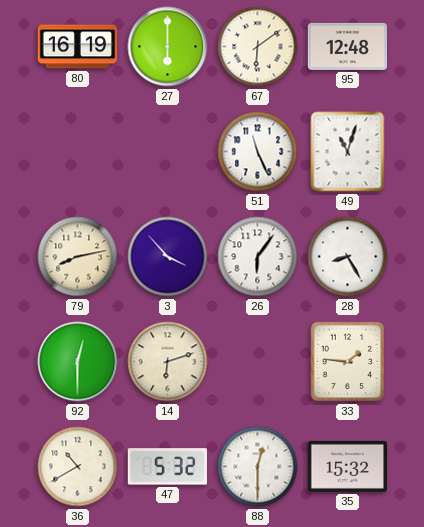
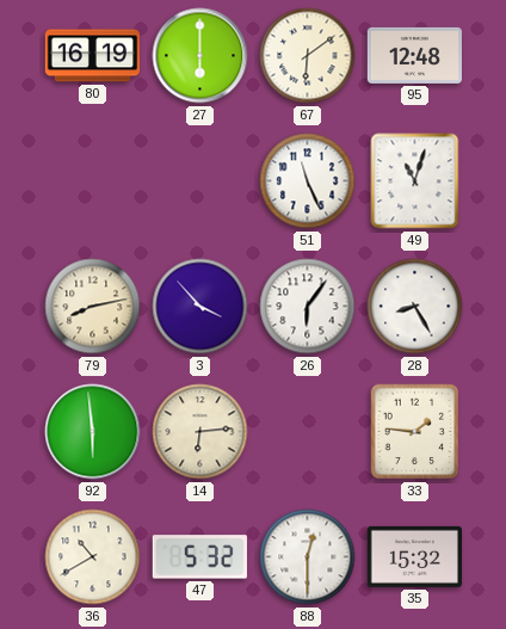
92: 12:30 -> 5:59
14: 6:12 -> 6:14
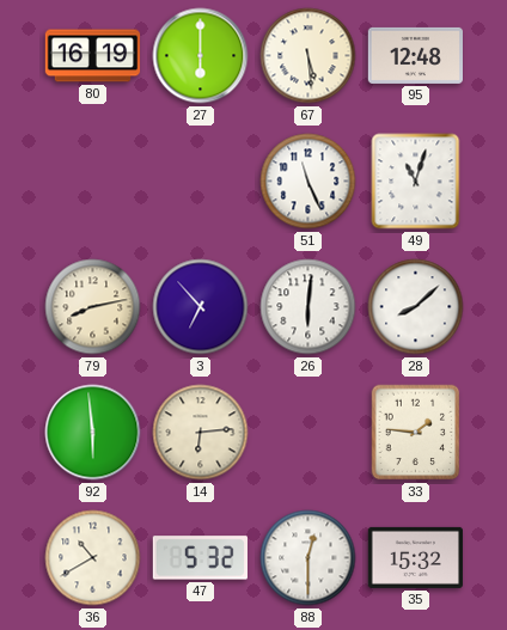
67: 6:09 -> 5:29
3: 3:53 -> 6:53
26: 6:06 -> 6:01
28: 8:25 -> 8:08
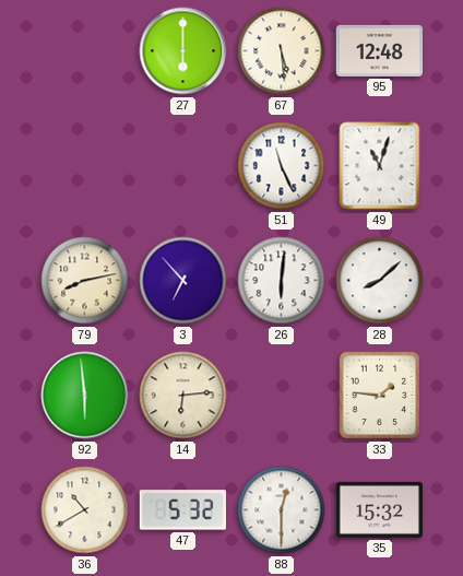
80: 16:19 -> none
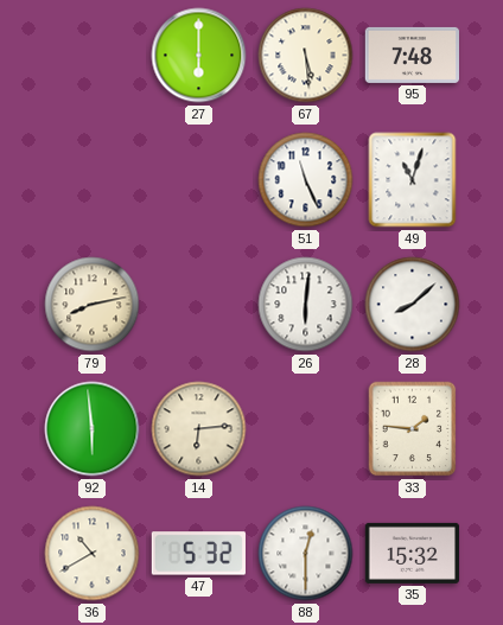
95: 12:48 -> 7:48
3: 6:53 -> none
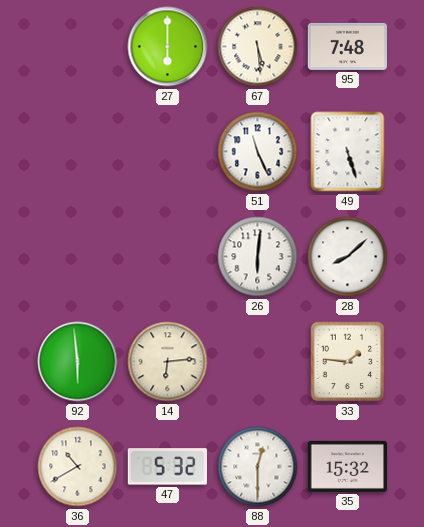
49: 11:03 -> 5:27
79: 8:13 -> none
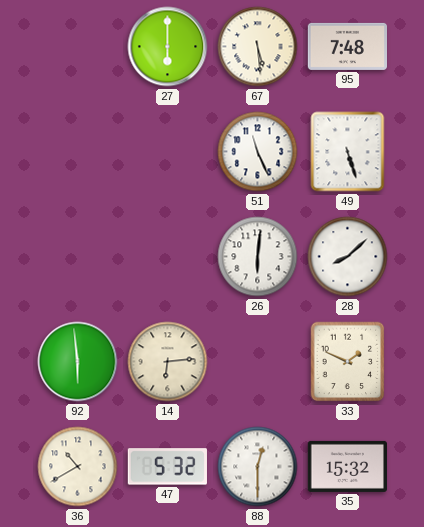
33: 1:46 -> 1:49
